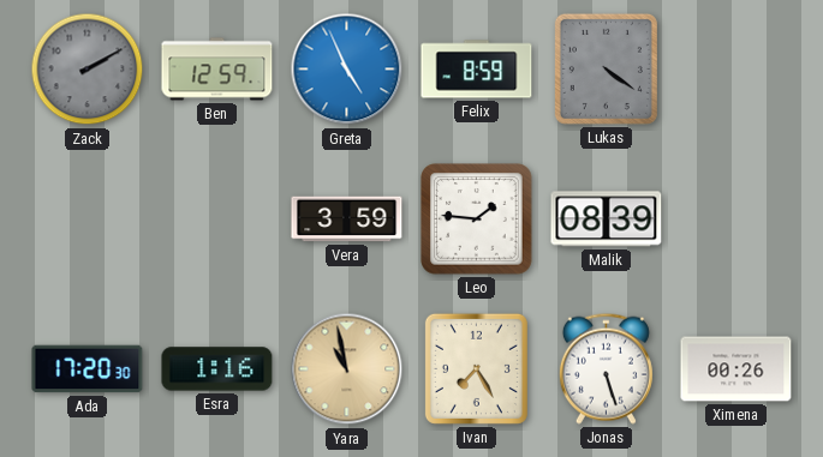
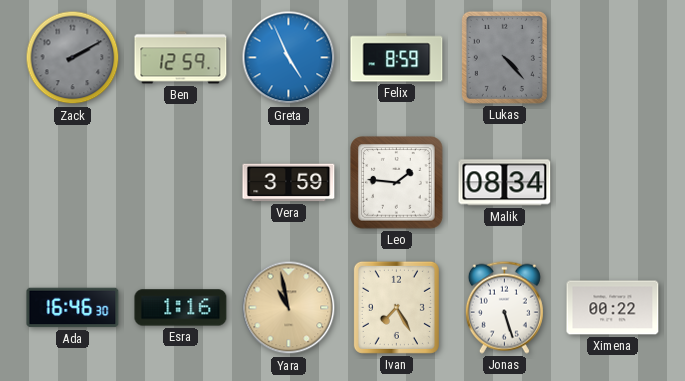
Lukas: 4:21 -> 4:23
Malik: 08:39 -> 08:34
Ada: 17:20 -> 16:46
Ximena: 00:26 -> 00:22
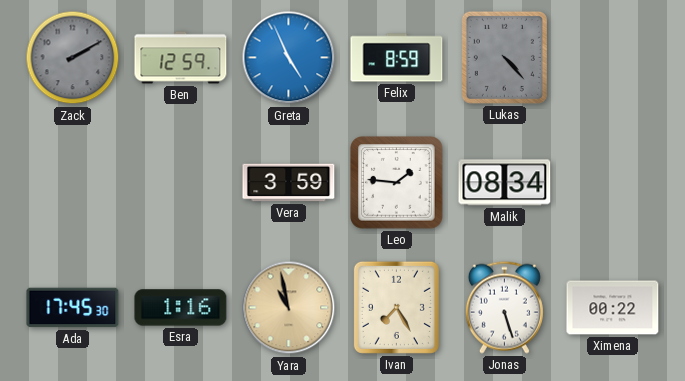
Ada: 16:46 -> 17:45
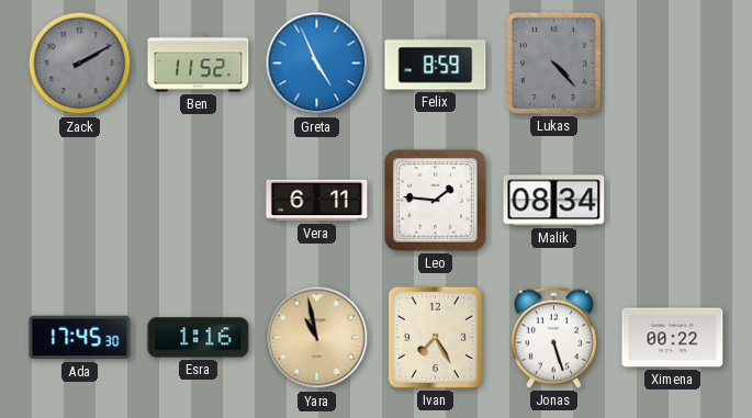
Ben: 12:59 -> 11:52
Vera: 3:59 -> 6:11
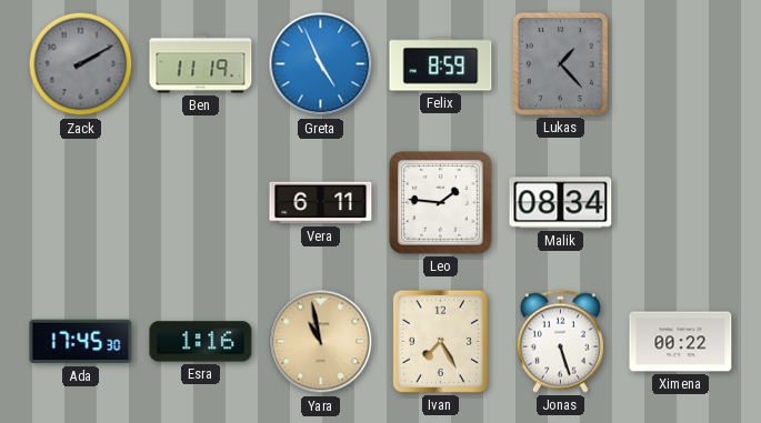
Ben: 11:52 -> 11:19
Lukas: 4:23 -> 1:23
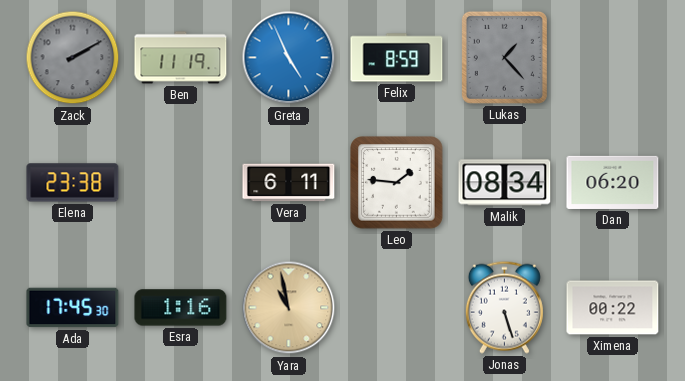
Elena: none -> 23:38
Dan: none -> 06:20
Ivan: 7:25 -> none
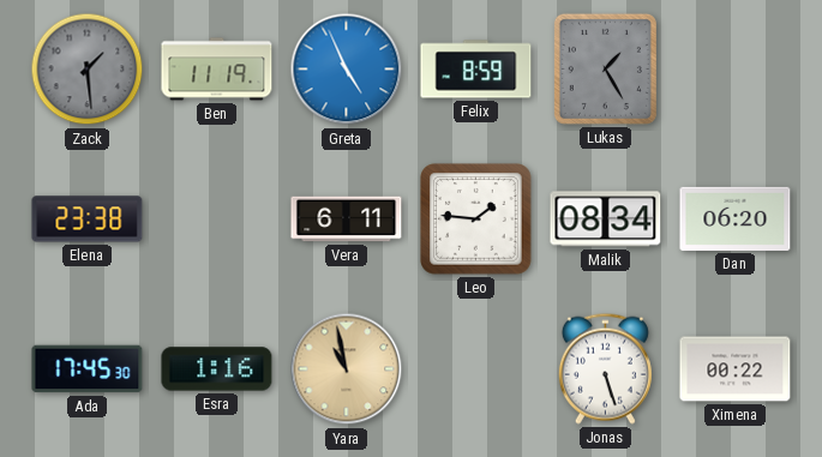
Zack: 2:10 -> 1:29
Lukas: 1:23 -> 1:25
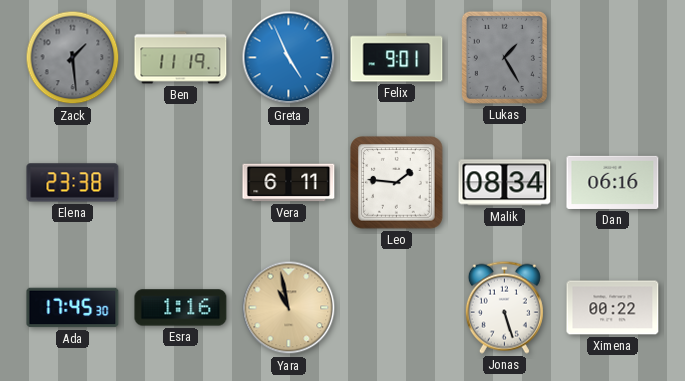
Felix: 8:59 -> 9:01
Dan: 06:20 -> 06:16
